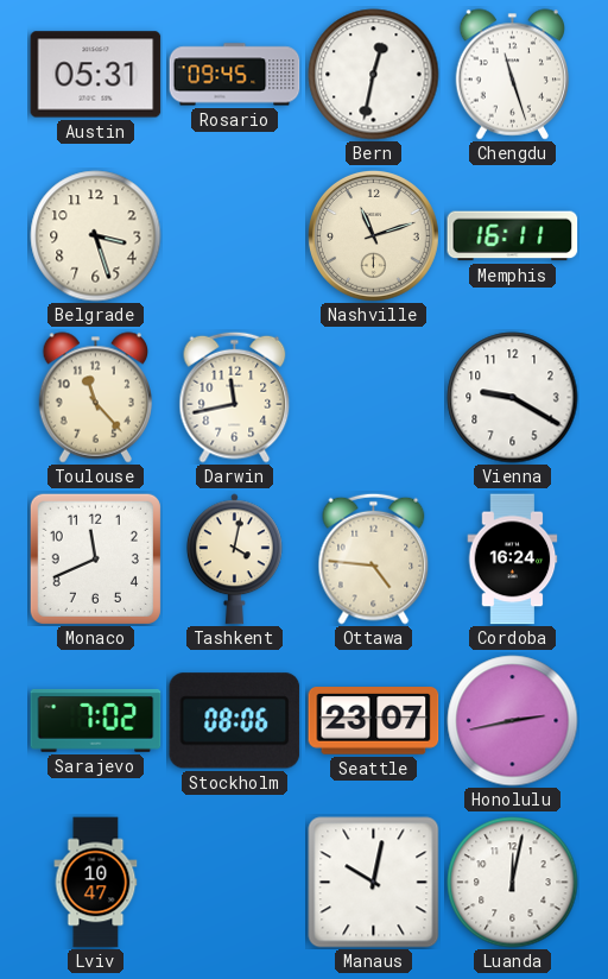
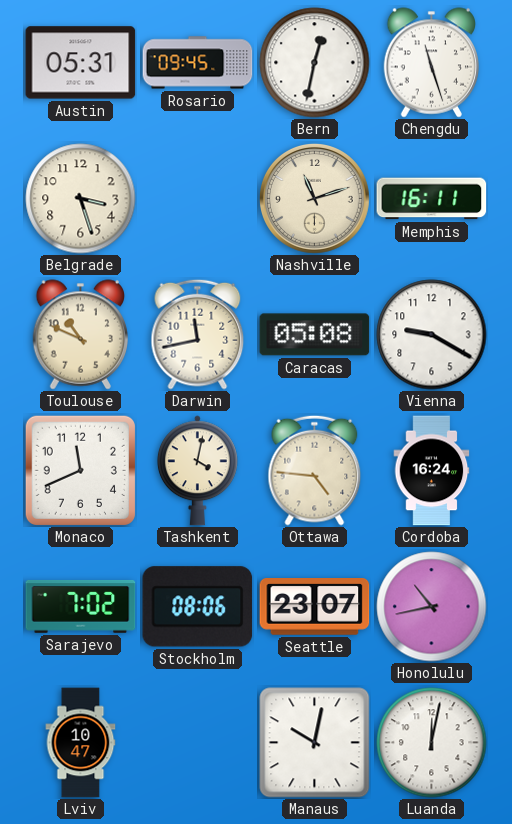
Toulouse: 11:23 -> 10:49
Caracas: none -> 05:08
Honolulu: 2:43 -> 10:43
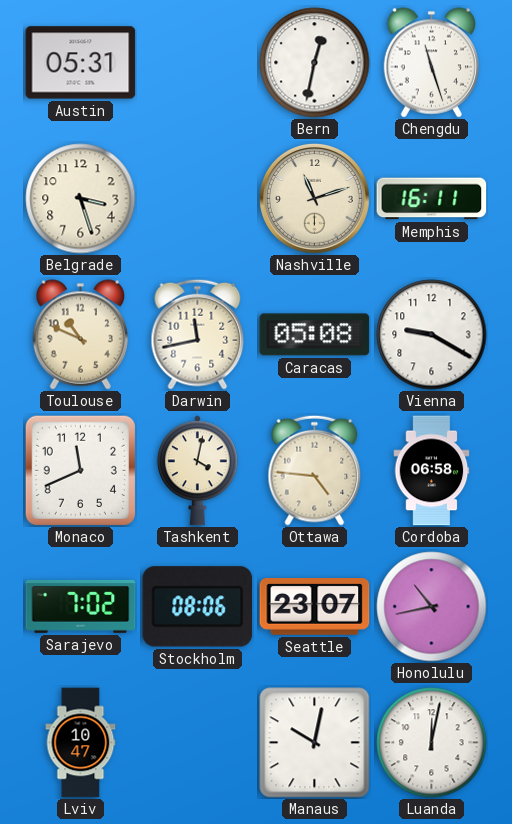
Rosario: 09:45 -> none
Cordoba: 16:24 -> 06:58
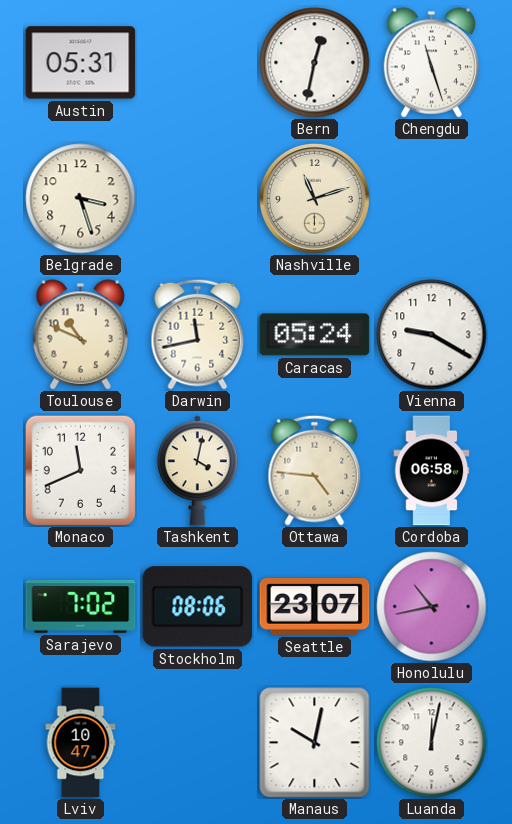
Memphis: 16:11 -> none
Caracas: 05:08 -> 05:24
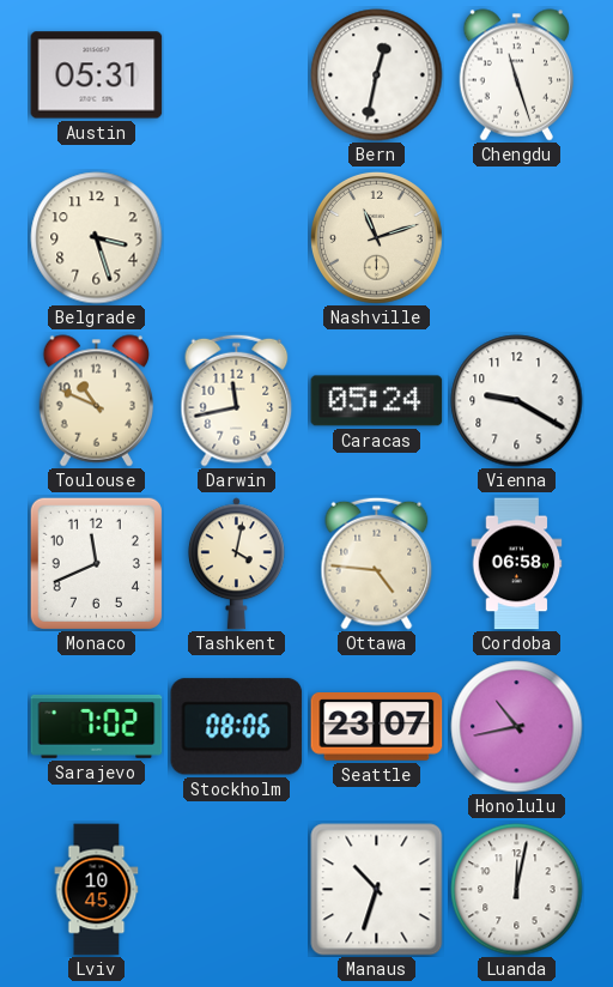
Lviv: 10:47 -> 10:45
Manaus: 10:02 -> 10:33
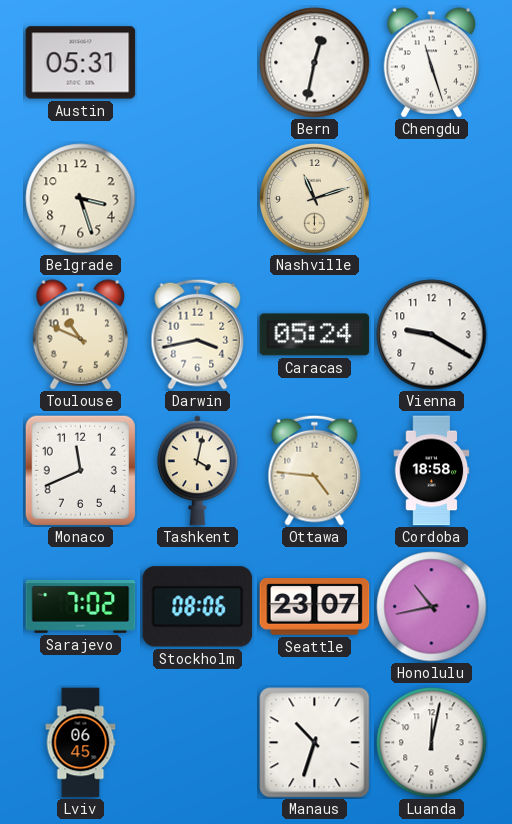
Darwin: 11:43 -> 3:43
Cordoba: 06:58 -> 18:58
Lviv: 10:45 -> 06:45
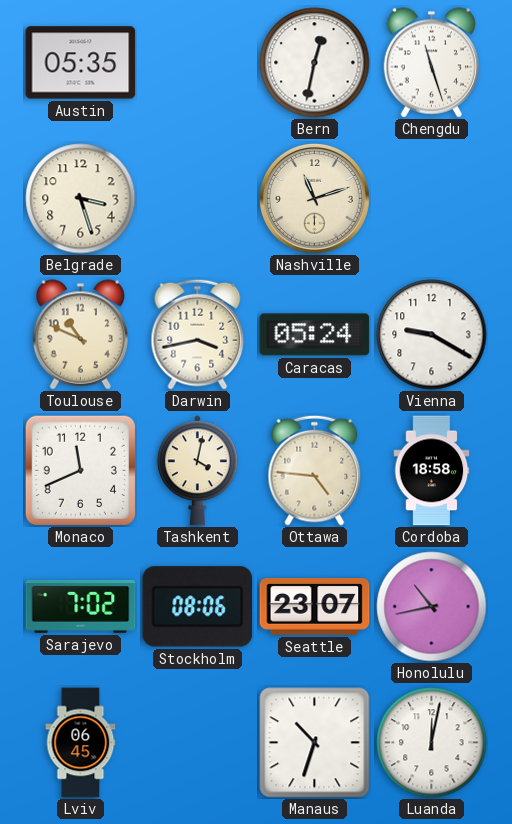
Austin: 05:31 -> 05:35
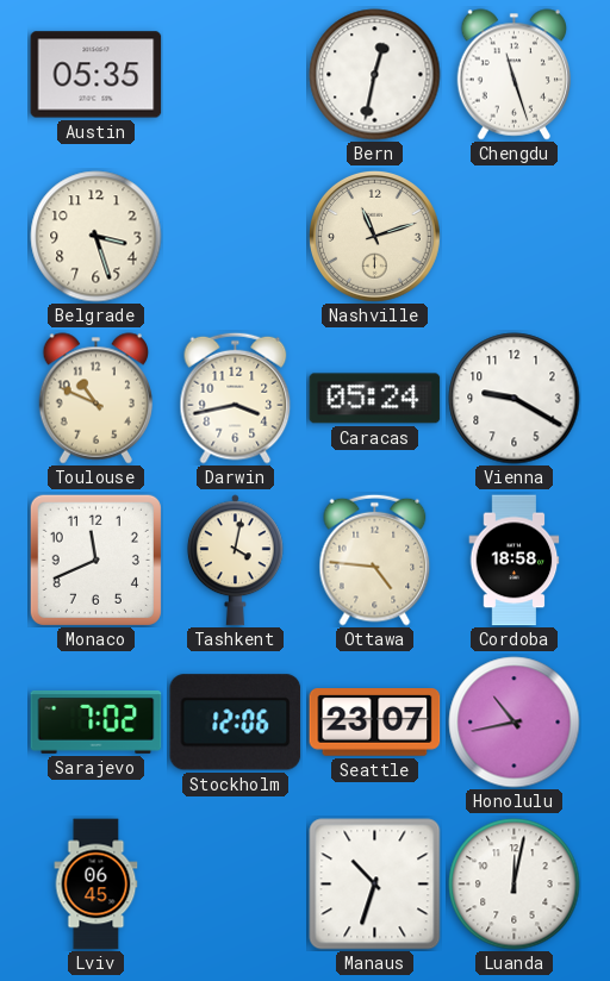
Stockholm: 08:06 -> 12:06
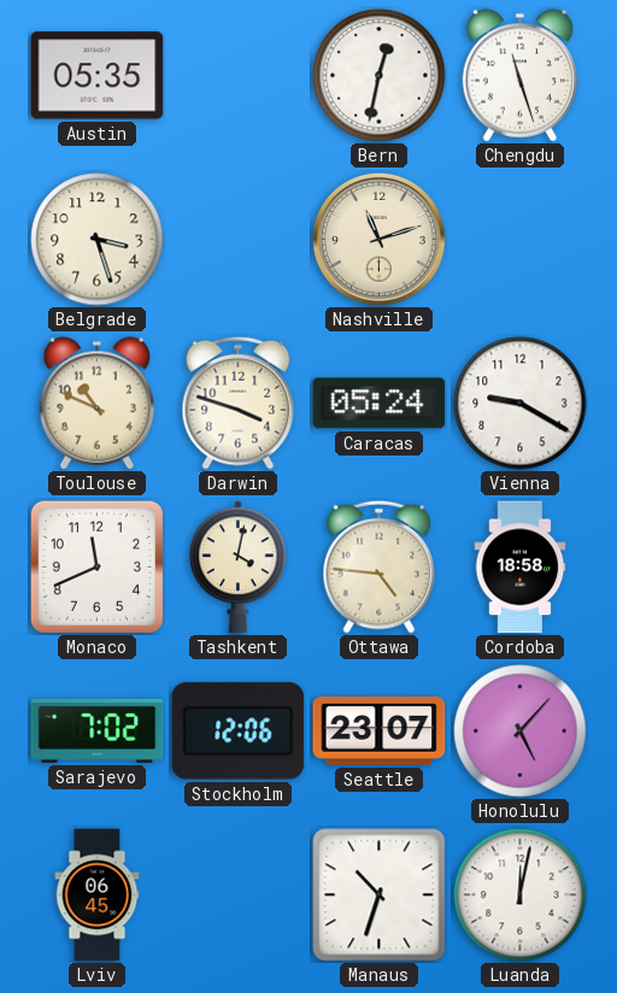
Darwin: 3:43 -> 3:48
Honolulu: 10:43 -> 5:07
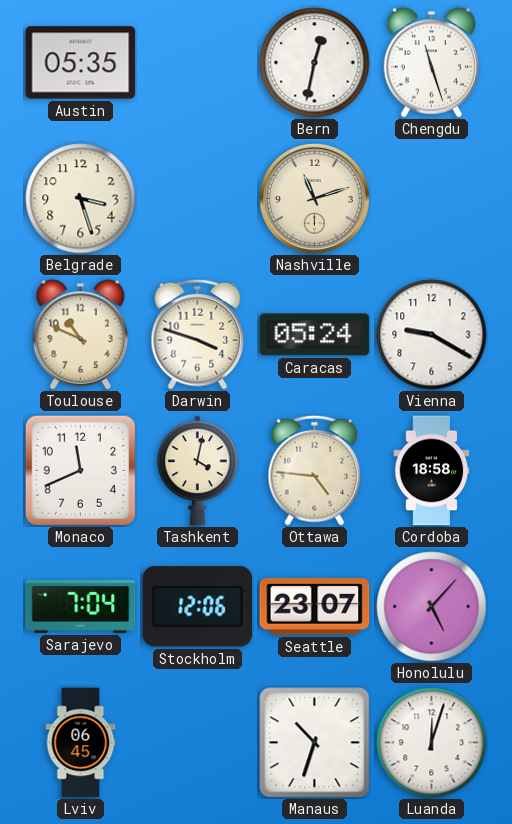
Sarajevo: 7:02 -> 7:04
Luanda: 12:02 -> 12:03
